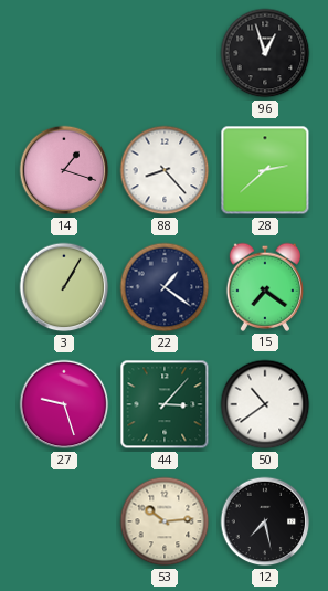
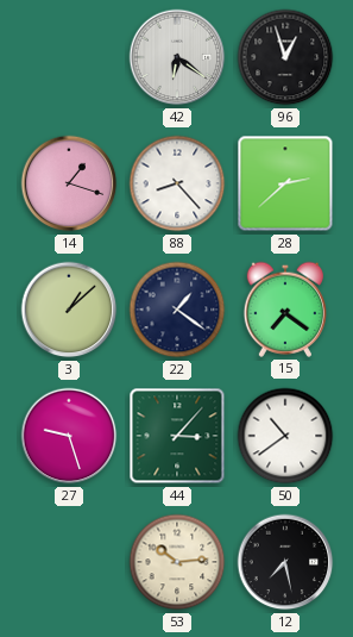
42: none -> 6:21
3: 1:05 -> 1:08
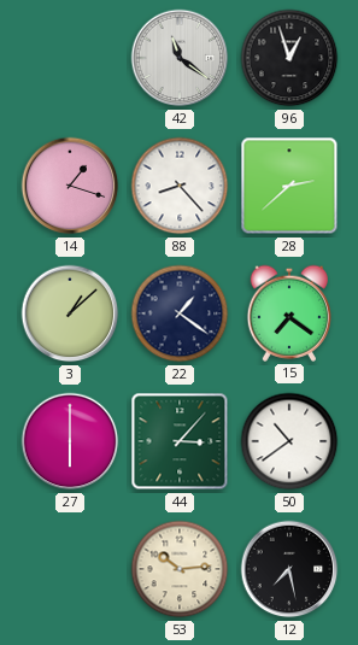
42: 6:21 -> 11:21
27: 9:27 -> 6:00
